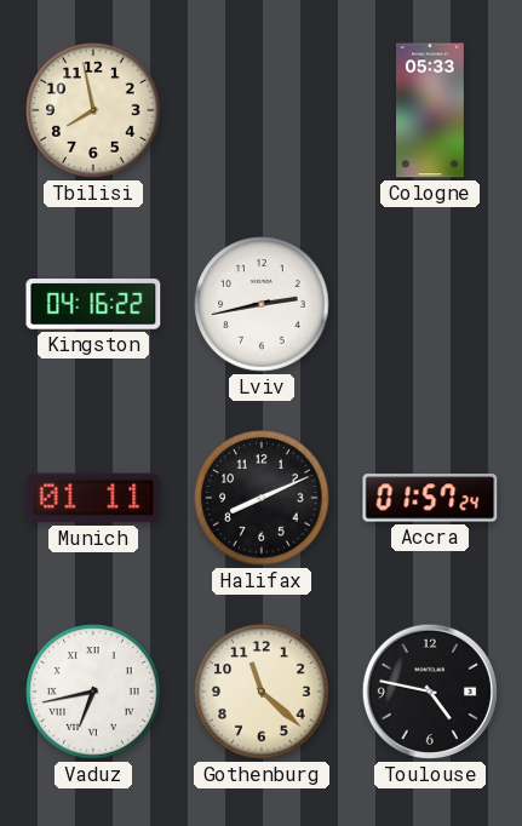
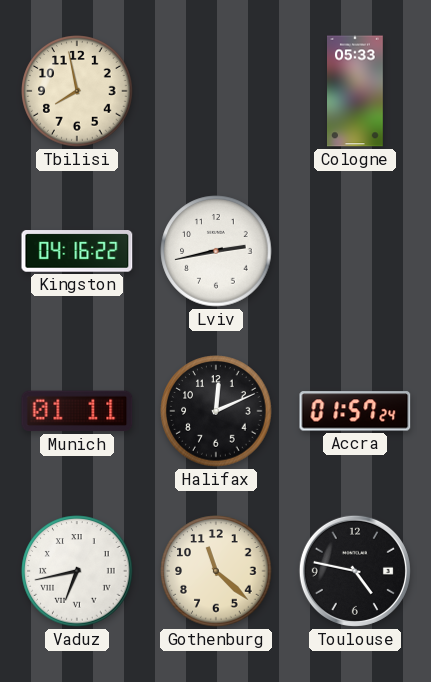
Halifax: 8:11 -> 12:11
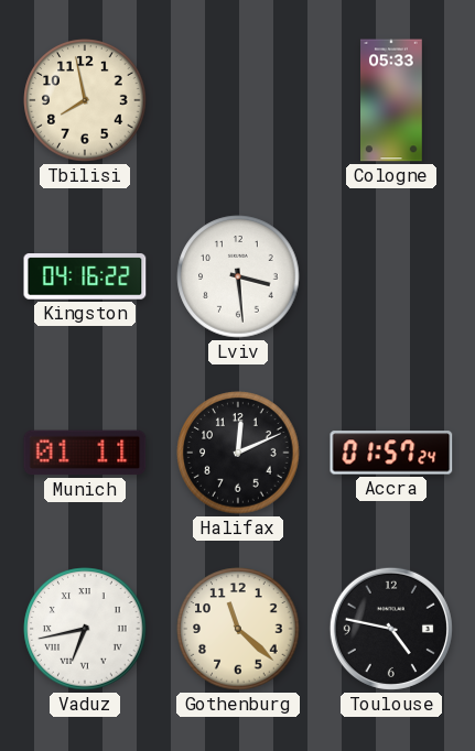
Lviv: 2:43 -> 3:29
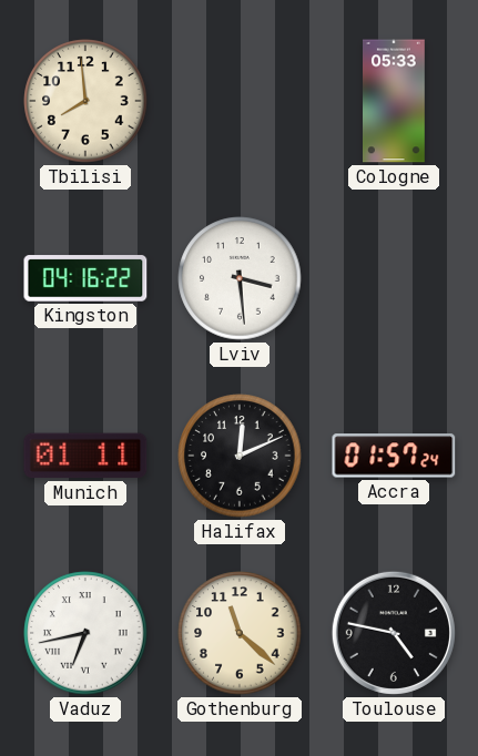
Tbilisi: 7:58 -> 7:59
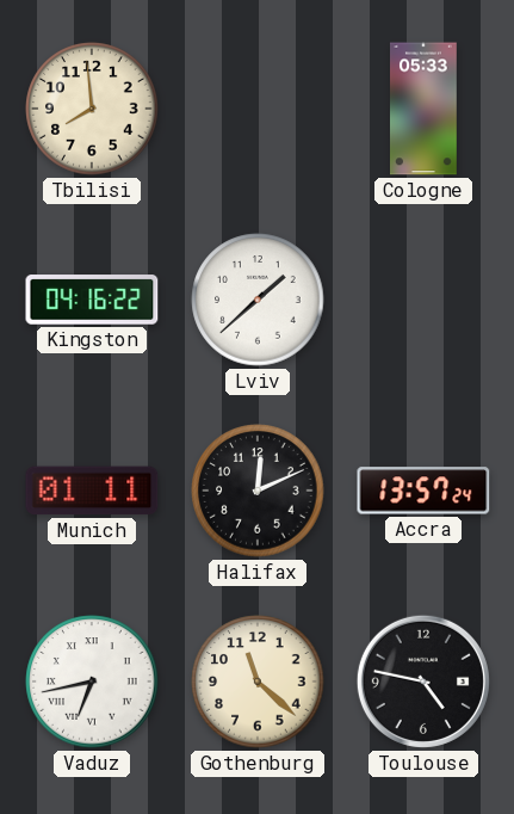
Lviv: 3:29 -> 1:38
Accra: 01:57 -> 13:57
